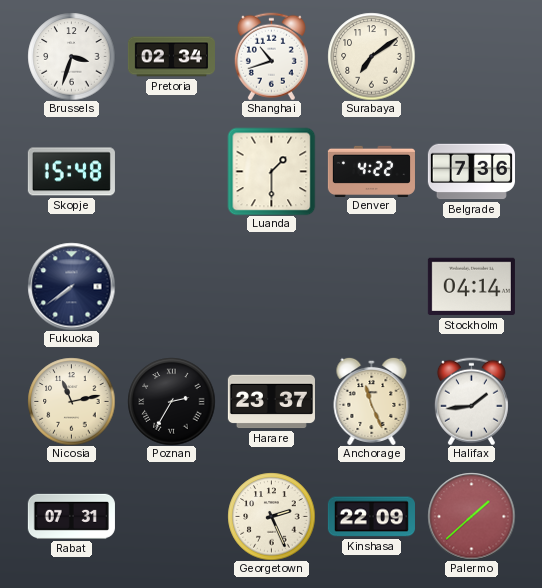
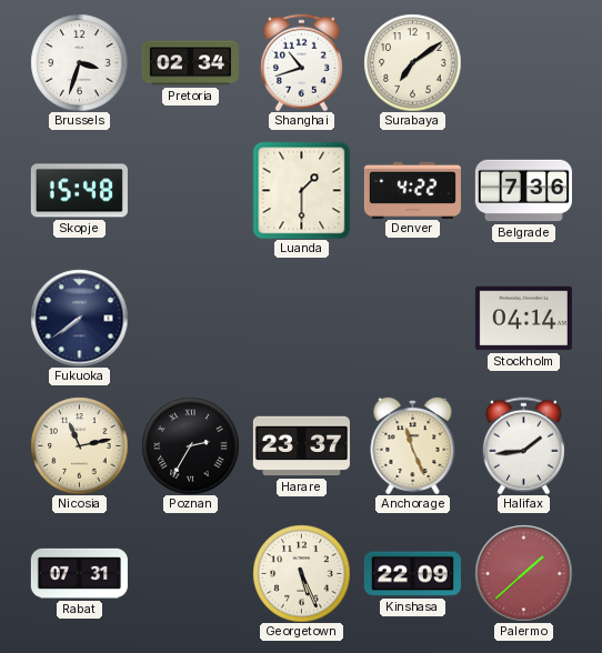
Georgetown: 2:26 -> 5:26
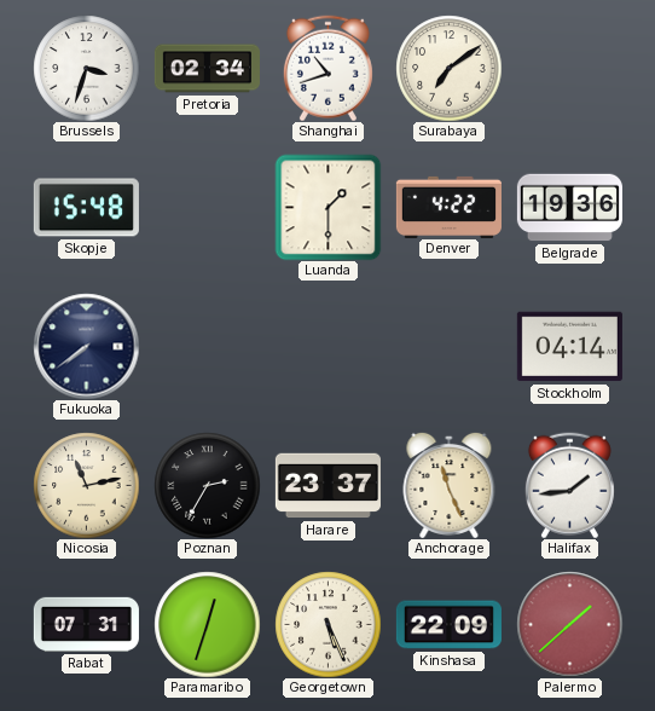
Belgrade: 7:36 -> 19:36
Paramaribo: none -> 12:33
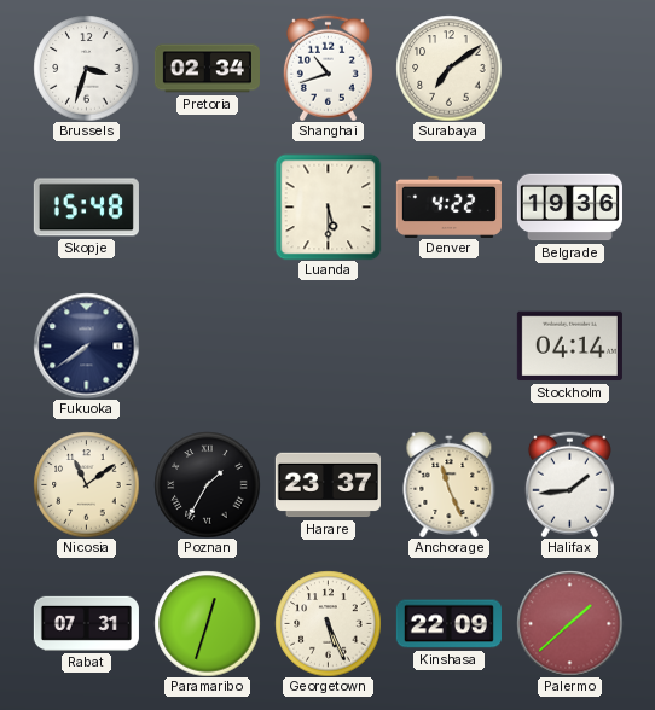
Luanda: 1:30 -> 5:30
Nicosia: 11:13 -> 11:09
Poznan: 2:35 -> 1:35
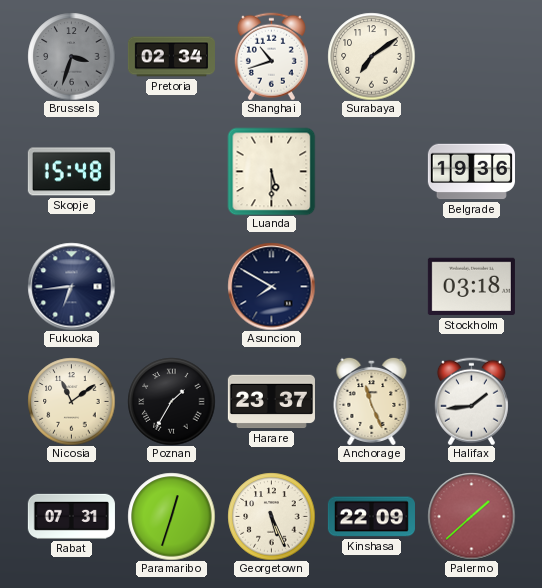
Brussels dial: white -> grey
Denver: 4:22 -> none
Fukuoka: 7:39 -> 6:44
Asuncion: none -> 7:50
Stockholm: 04:14 -> 03:18
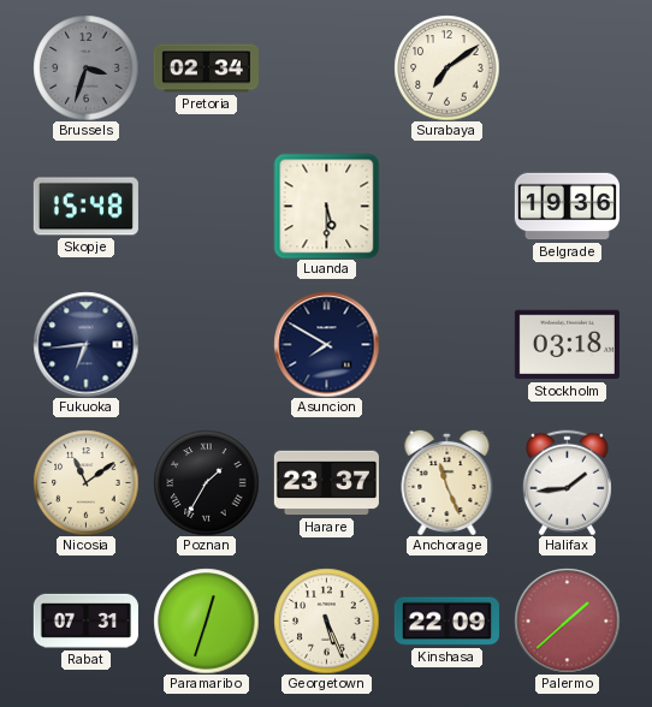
Shanghai: 10:42 -> none
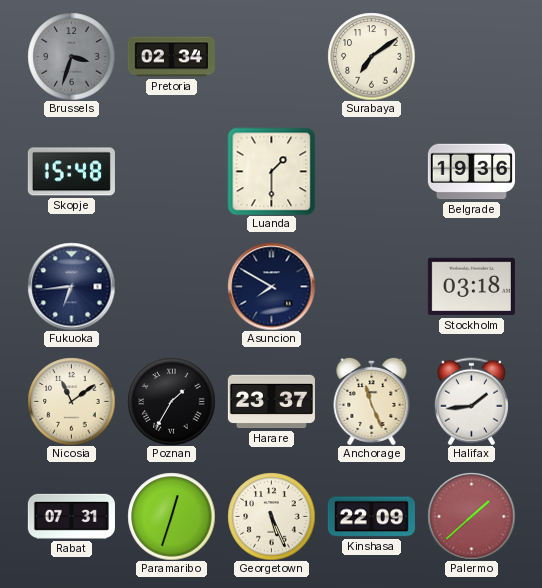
Luanda: 5:30 -> 1:30
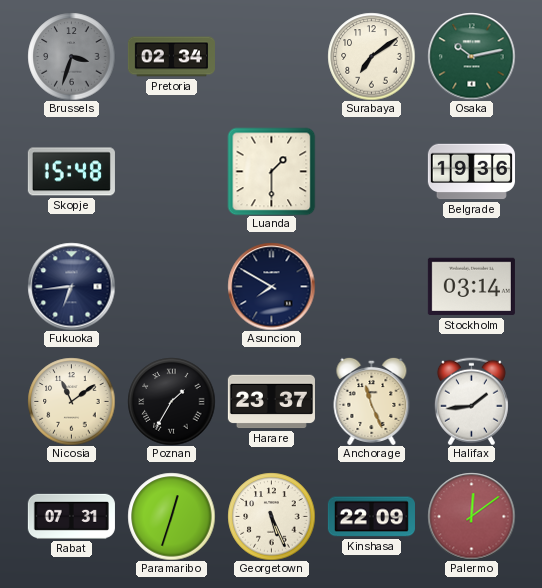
Osaka: none -> 10:13
Stockholm: 03:18 -> 03:14
Palermo: 1:38 -> 12:09
